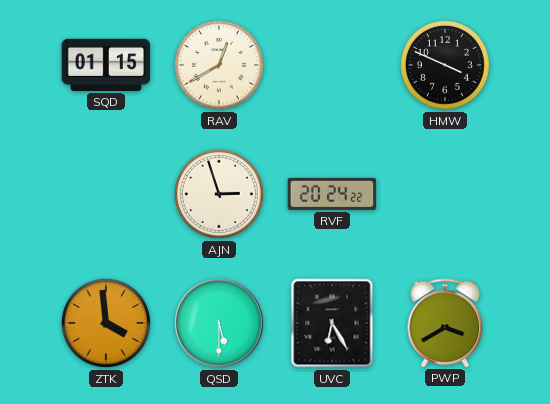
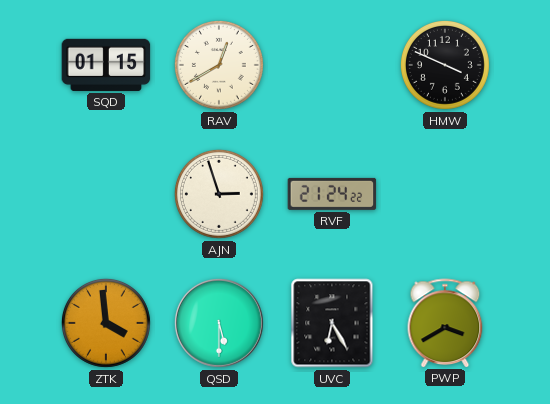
RVF: 20:24 -> 21:24
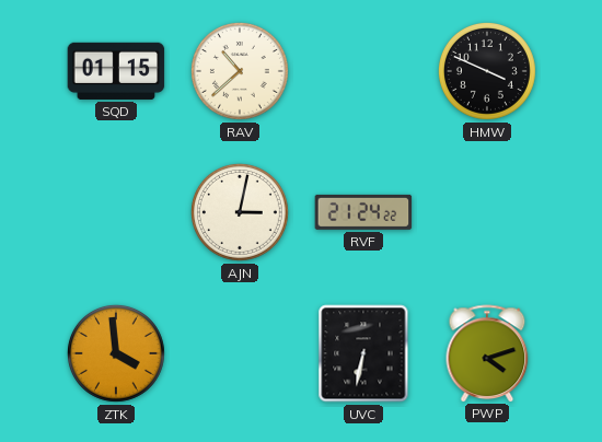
RAV: 12:40 -> 10:38
AJN: 2:57 -> 3:02
QSD: 5:30 -> none
UVC: 6:25 -> 6:32
PWP: 3:40 -> 4:12
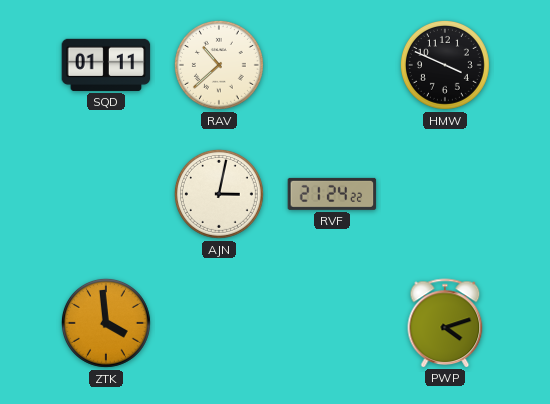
SQD: 01:15 -> 01:11
UVC: 6:32 -> none
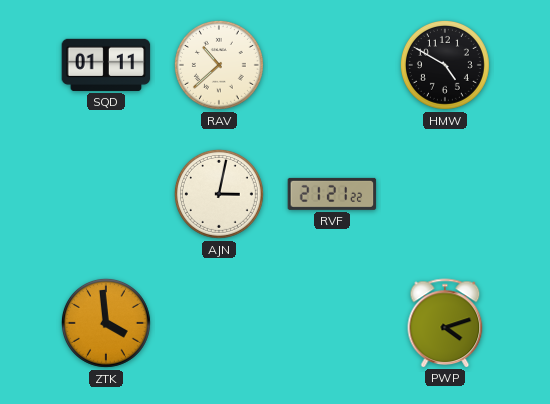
HMW: 3:49 -> 4:50
RVF: 21:24 -> 21:21
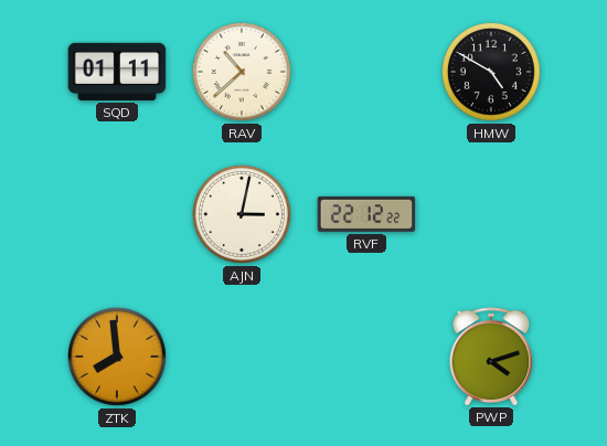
RVF: 21:21 -> 22:12
ZTK: 3:59 -> 7:59
